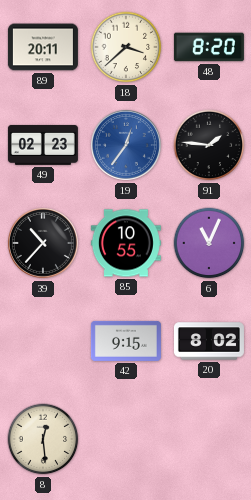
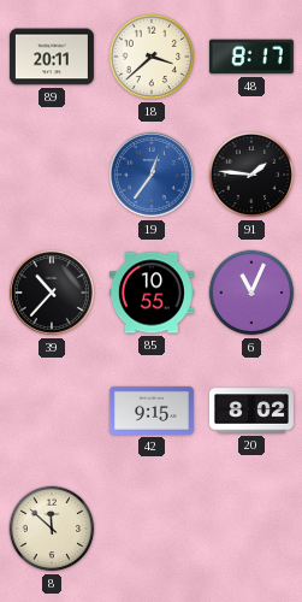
48: 8:20 -> 8:17
49: 02:23 -> none
8: 12:29 -> 11:52
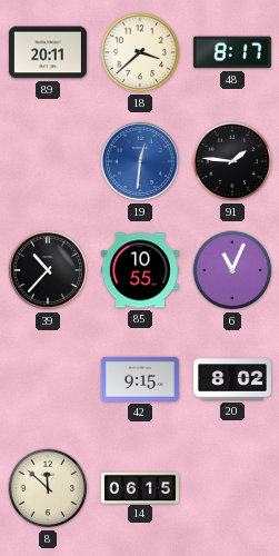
19: 12:36 -> 12:31
14: none -> 06:15
